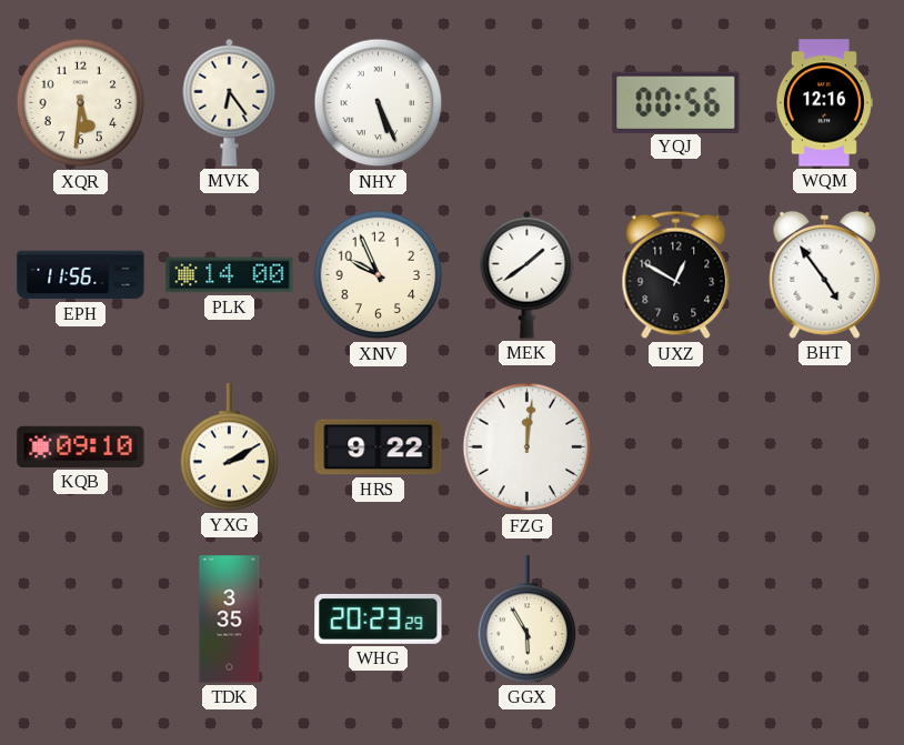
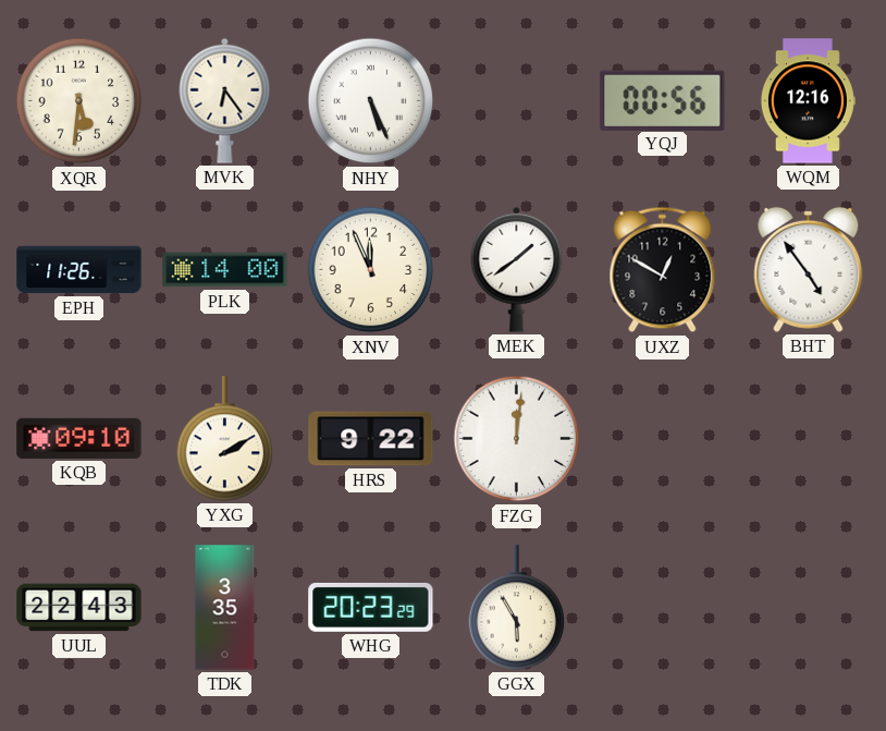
EPH: 11:56 -> 11:26
XNV: 9:56 -> 11:56
UUL: none -> 22:43
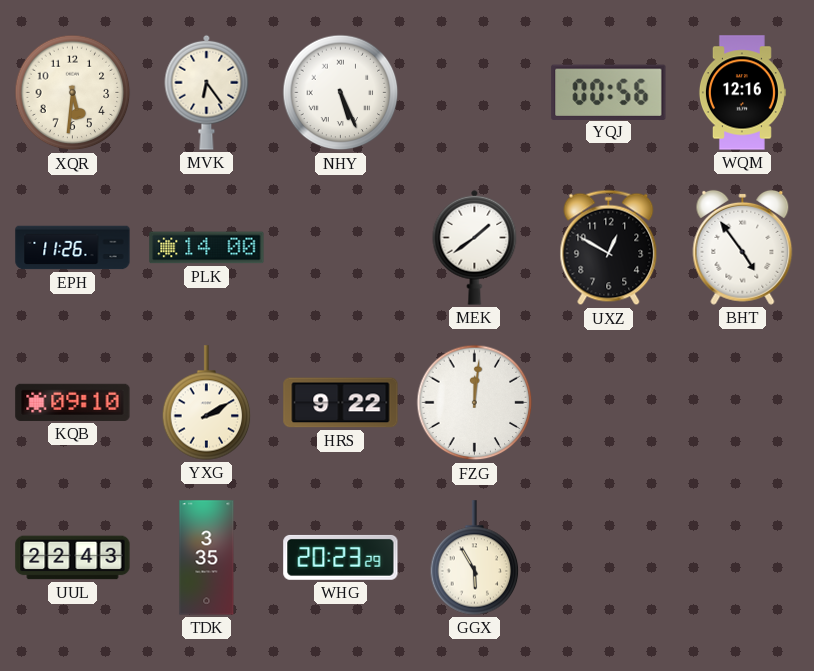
XNV: 11:56 -> none
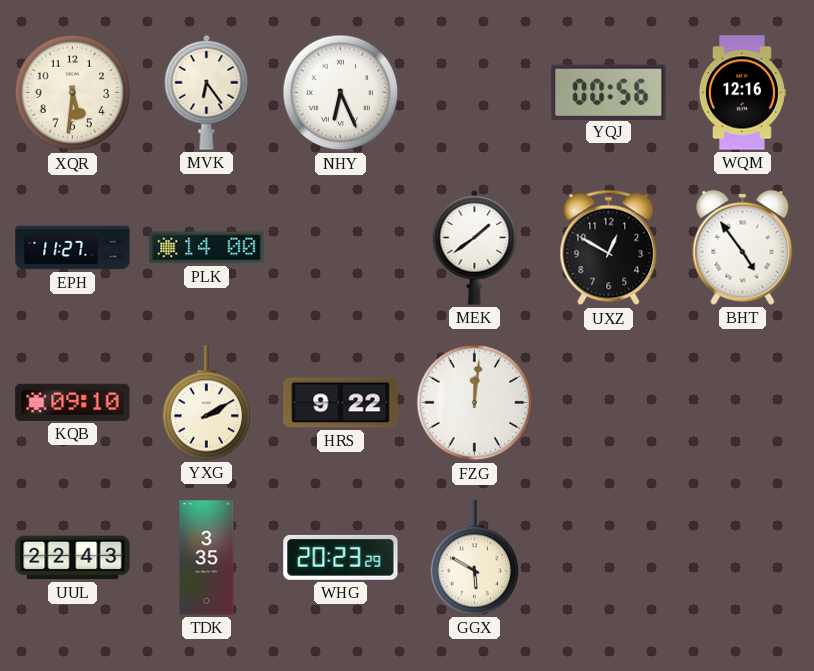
NHY: 5:26 -> 6:26
EPH: 11:26 -> 11:27
GGX: 5:55 -> 5:50
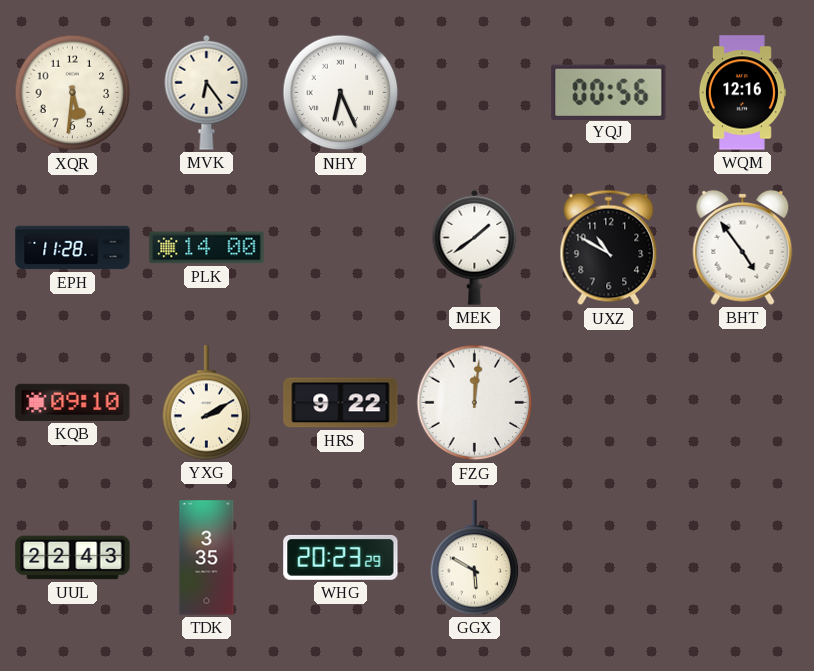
EPH: 11:27 -> 11:28
UXZ: 12:50 -> 10:50
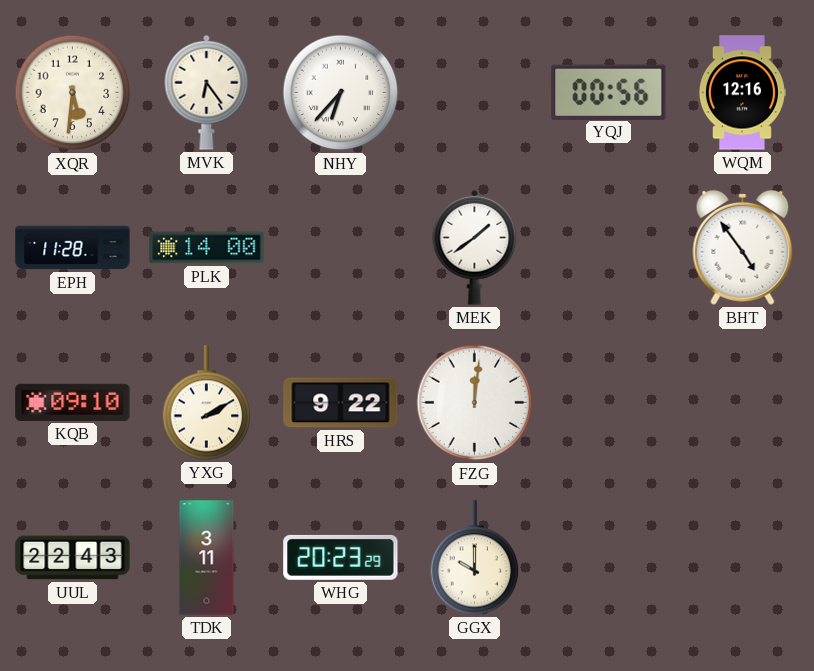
NHY: 6:26 -> 6:37
UXZ: 10:50 -> none
TDK: 3:35 -> 3:11
GGX: 5:50 -> 10:00
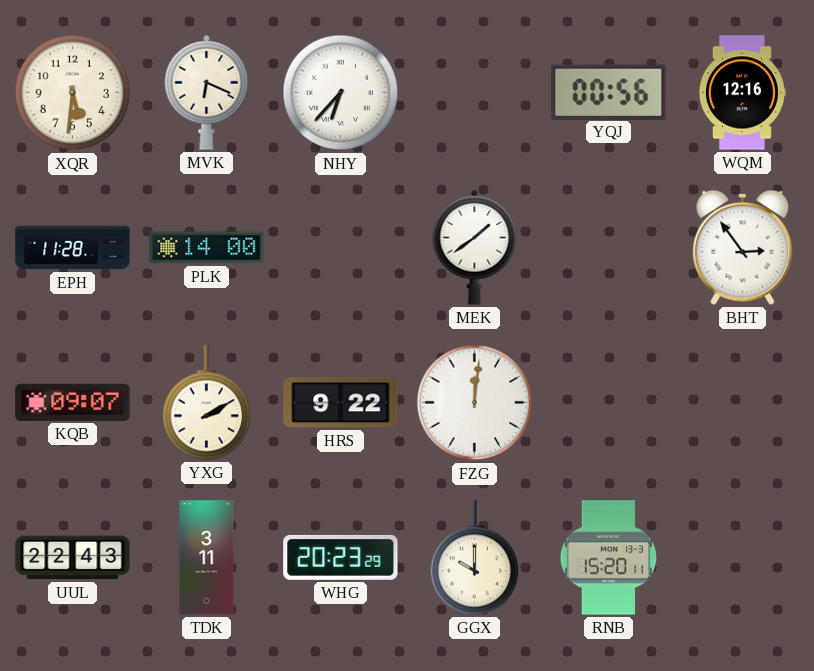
MVK: 6:24 -> 6:19
BHT: 4:54 -> 2:54
KQB: 09:10 -> 09:07
RNB: none -> 15:20
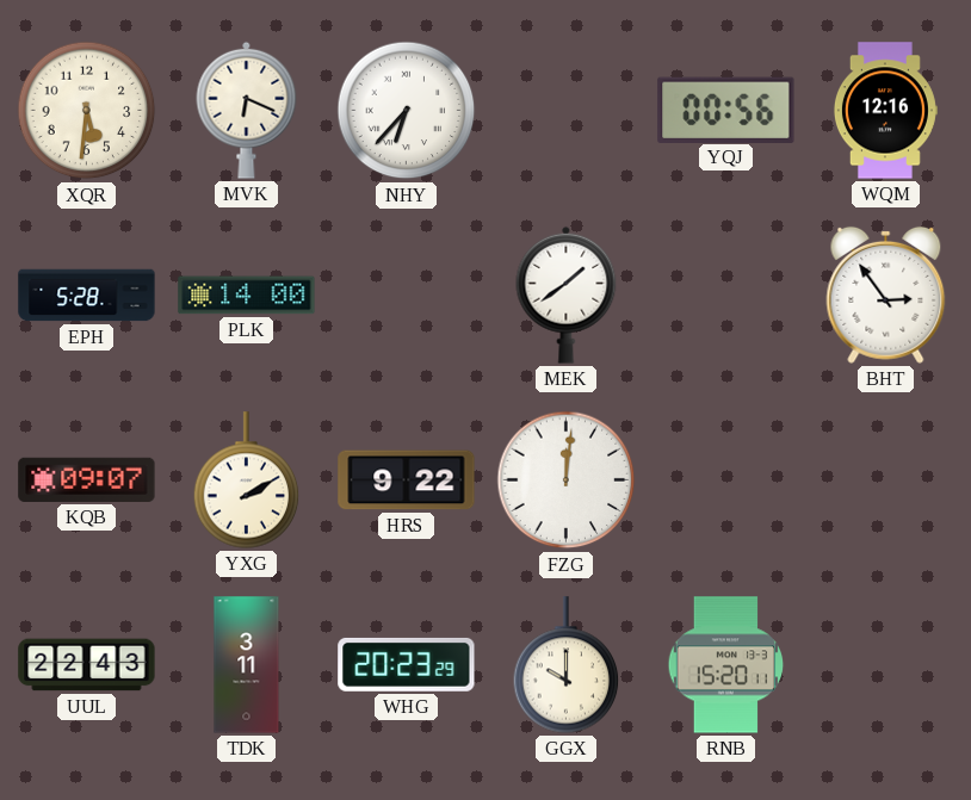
EPH: 11:28 -> 5:28
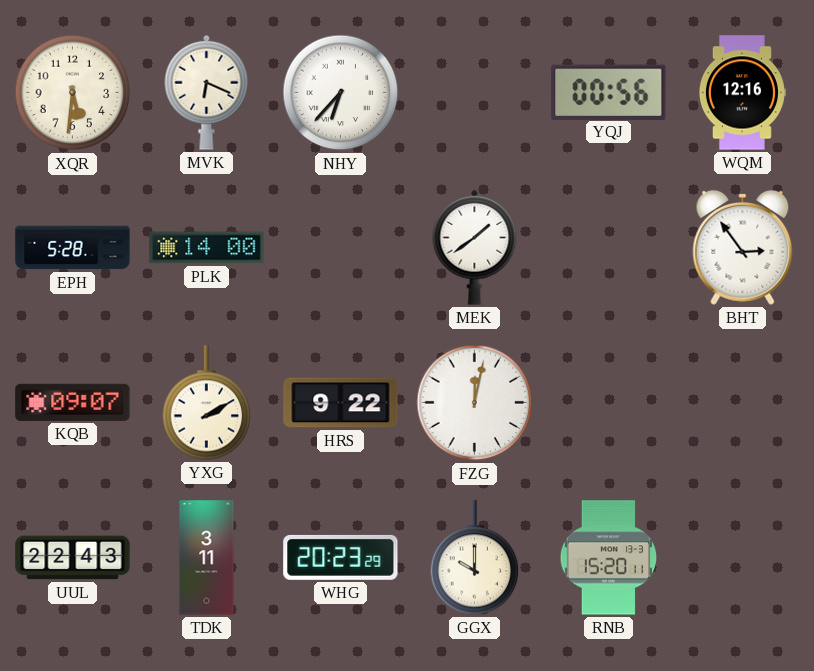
FZG: 12:01 -> 12:02
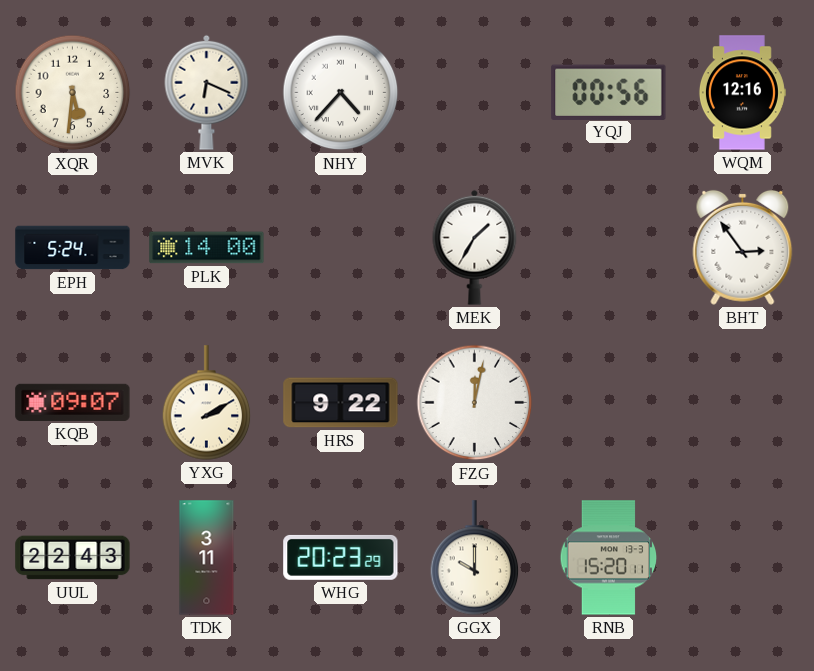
NHY: 6:37 -> 4:37
EPH: 5:28 -> 5:24
MEK: 1:39 -> 1:35
